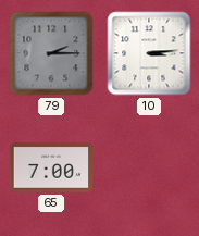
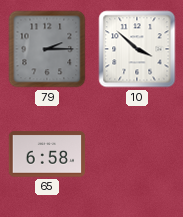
10: 3:14 -> 3:52
65: 7:00 -> 6:58
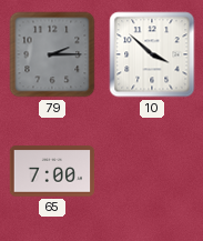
65: 6:58 -> 7:00
